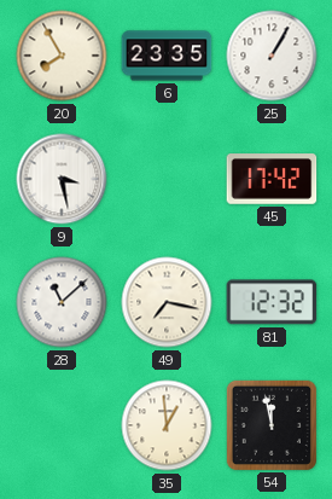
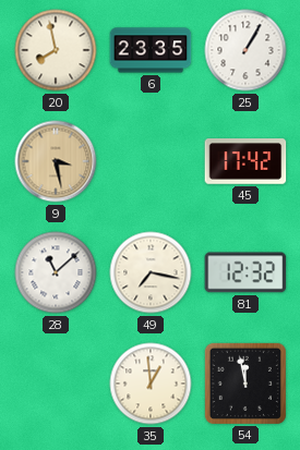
20: 7:55 -> 7:58
9 dial: white -> champagne
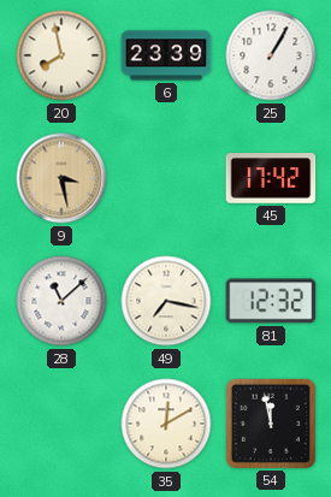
6: 23:35 -> 23:39
35: 12:59 -> 12:10
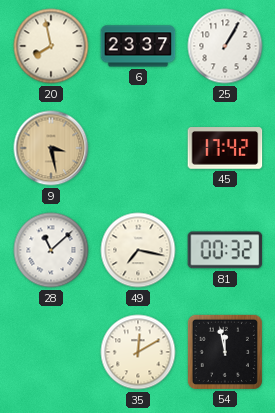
6: 23:39 -> 23:37
81: 12:32 -> 00:32
